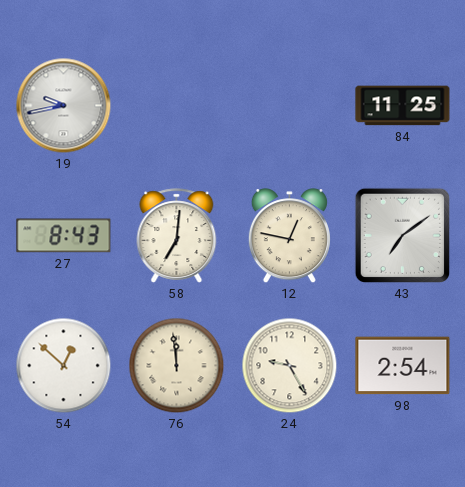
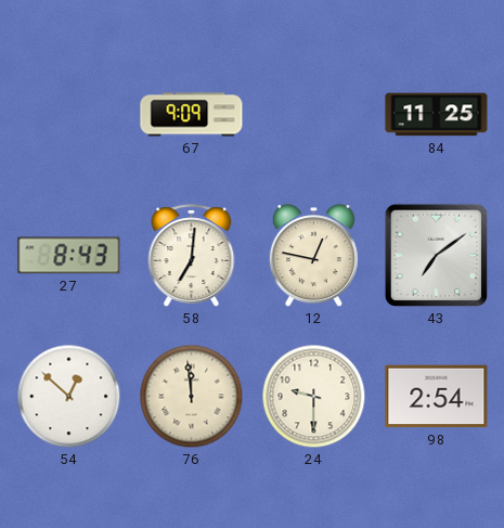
19: 9:43 -> none
67: none -> 9:09
24: 9:25 -> 9:30
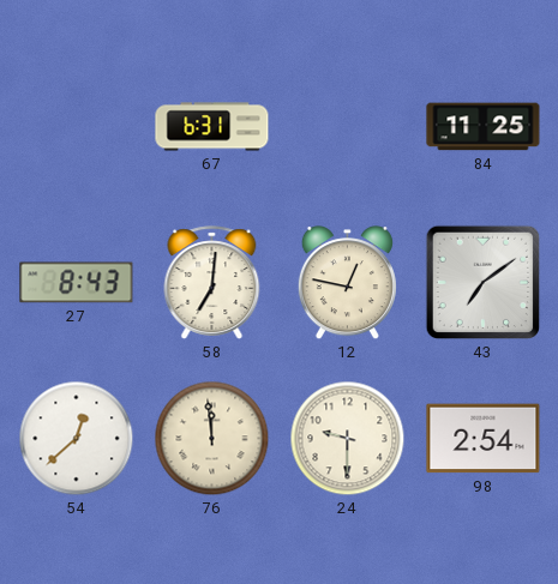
67: 9:09 -> 6:31
54: 12:52 -> 12:38
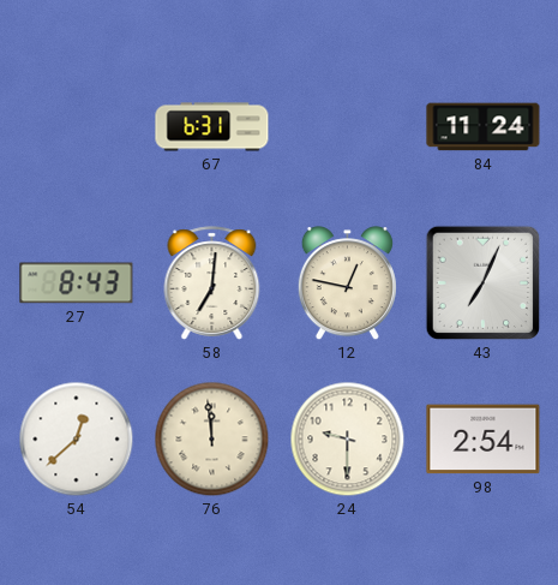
84: 11:25 -> 11:24
43: 7:09 -> 7:04
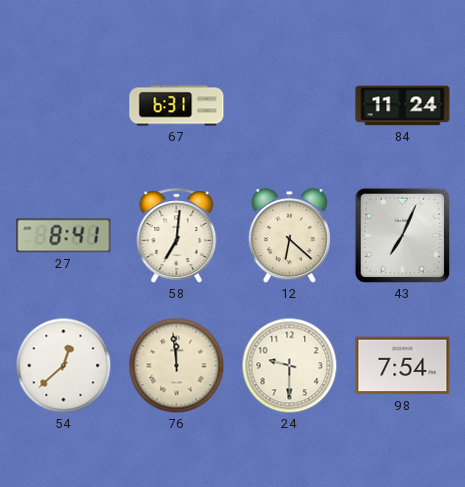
27: 8:43 -> 8:41
12: 12:47 -> 6:22
98: 2:54 -> 7:54
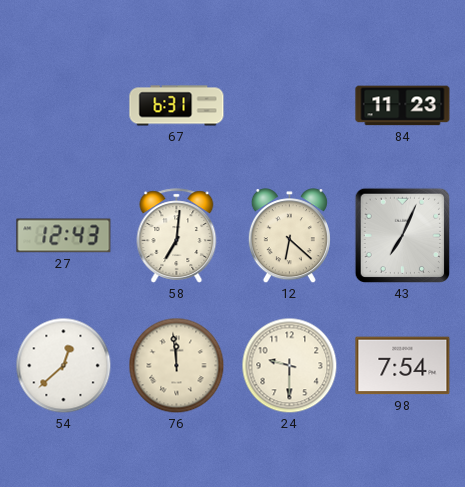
84: 11:24 -> 11:23
27: 8:41 -> 12:43
